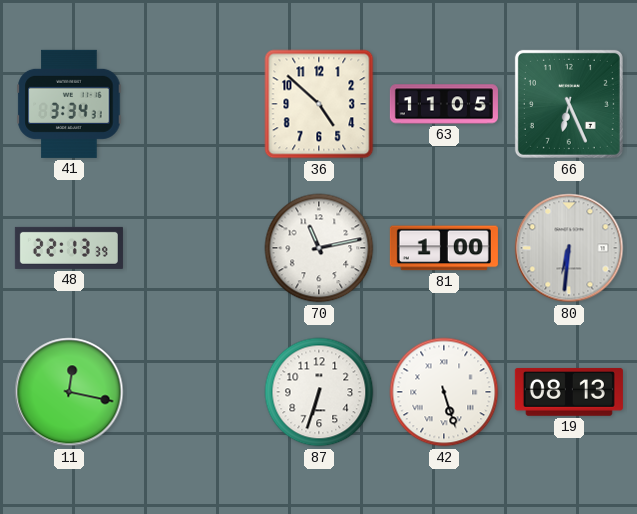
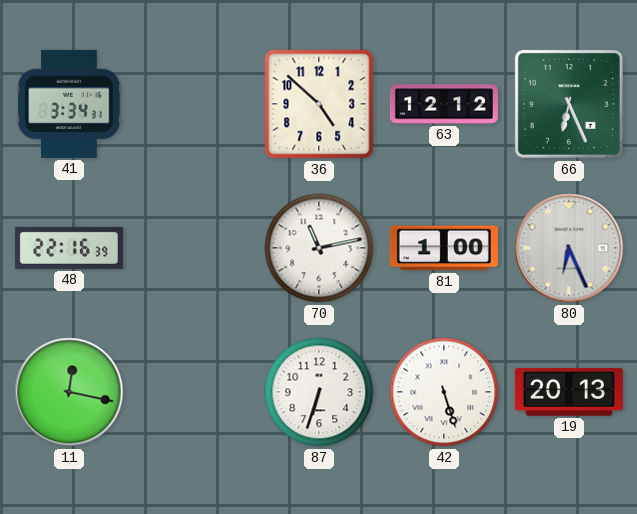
63: 11:05 -> 12:12
48: 22:13 -> 22:16
80: 6:31 -> 6:26
19: 08:13 -> 20:13
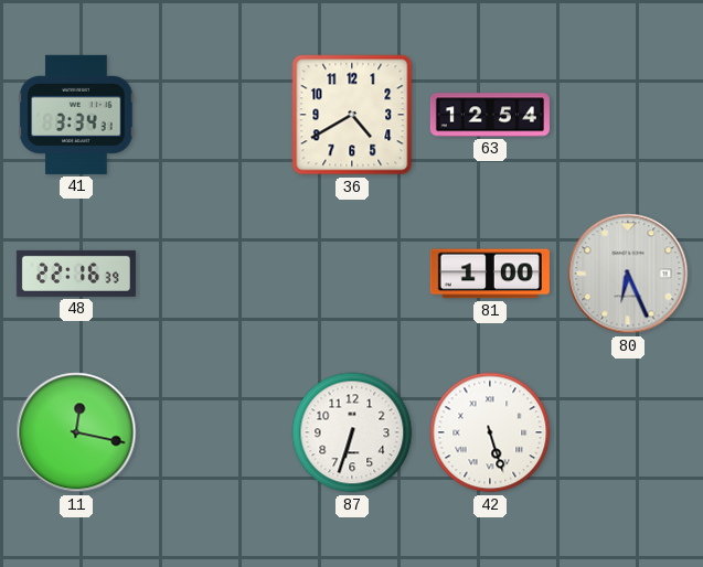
36: 4:52 -> 4:40
63: 12:12 -> 12:54
66: 6:26 -> none
70: 11:13 -> none
19: 20:13 -> none
